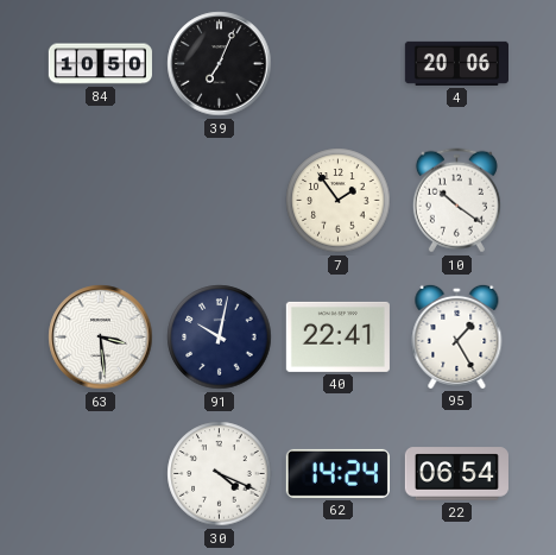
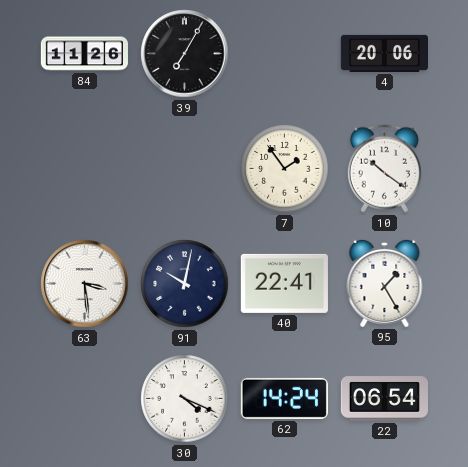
84: 10:50 -> 11:26
39: 7:04 -> 7:05
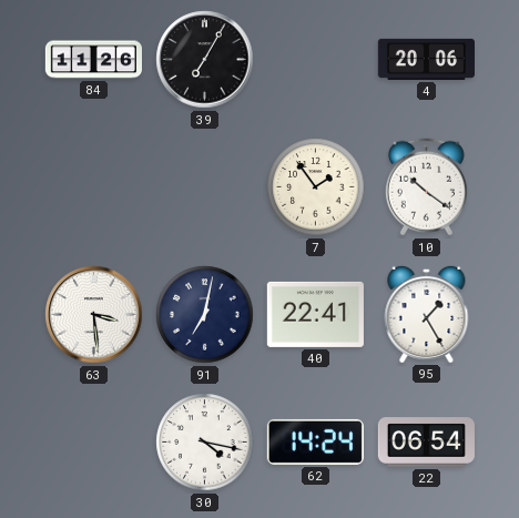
91: 10:02 -> 7:02
30: 4:19 -> 4:17
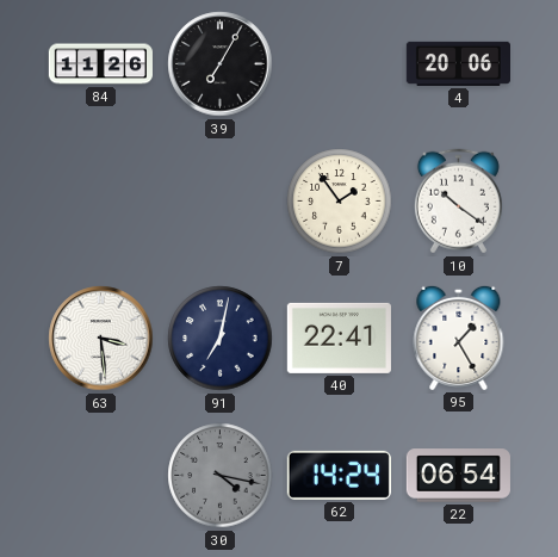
30 dial: white -> grey
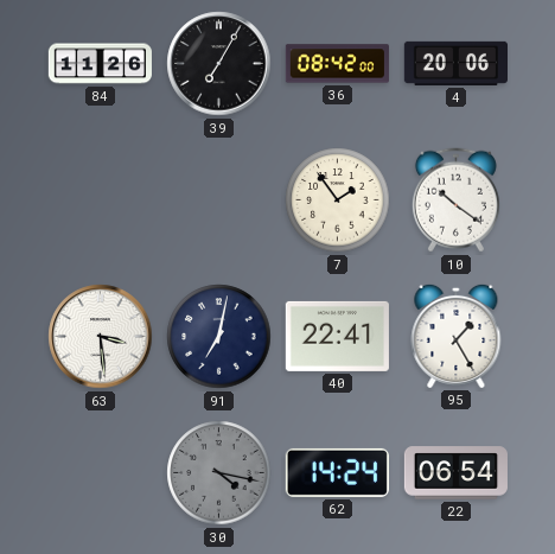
36: none -> 08:42
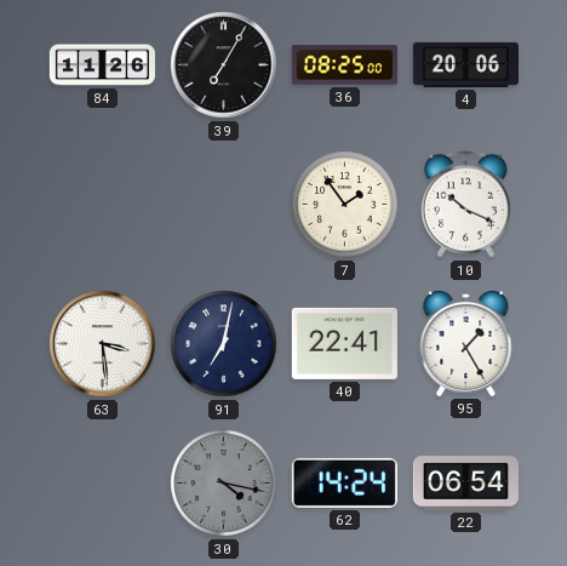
36: 08:42 -> 08:25
10: 10:21 -> 10:19
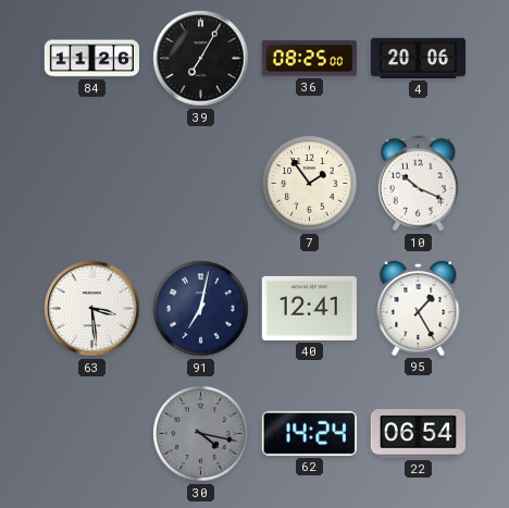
40: 22:41 -> 12:41
